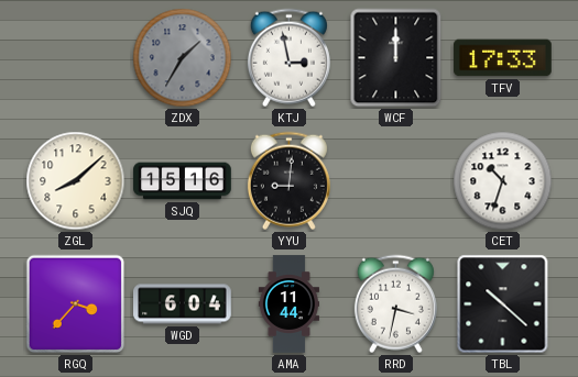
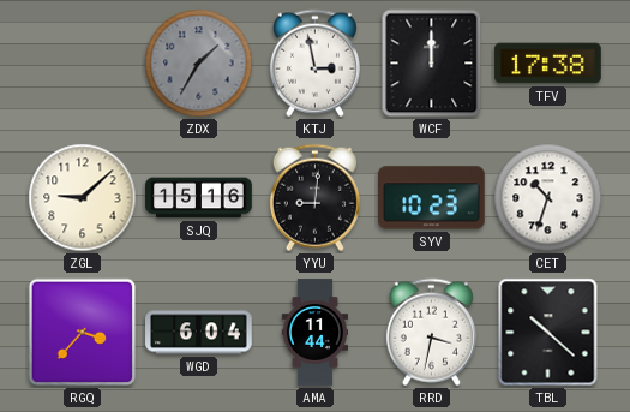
TFV: 17:33 -> 17:38
ZGL: 8:08 -> 9:08
SYV: none -> 10:23
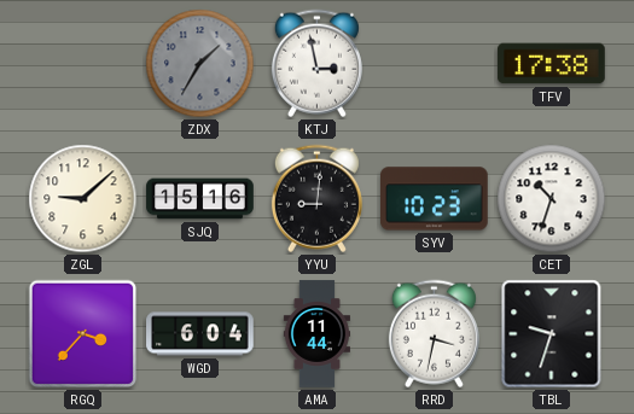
WCF: 12:00 -> none
TBL: 10:22 -> 9:33
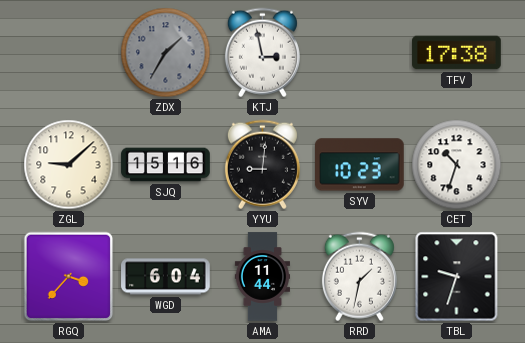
RRD: 3:32 -> 1:32
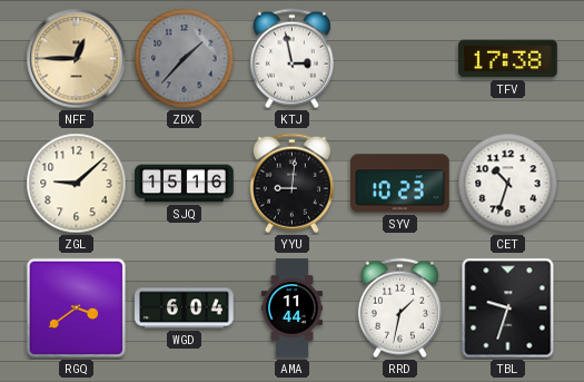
NFF: none -> 12:45
ZDX: 1:35 -> 1:37
RGQ: 3:37 -> 3:39
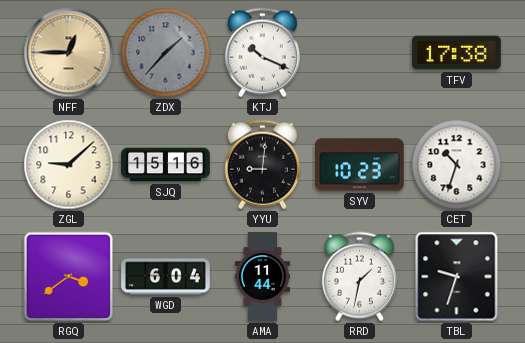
KTJ: 2:58 -> 10:19
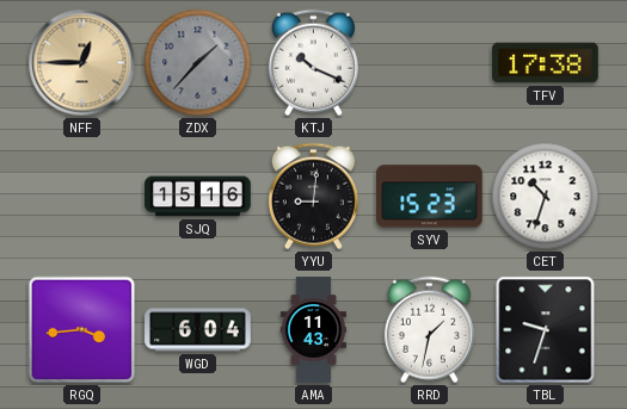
ZGL: 9:08 -> none
SYV: 10:23 -> 15:23
RGQ: 3:39 -> 3:44
AMA: 11:44 -> 11:43
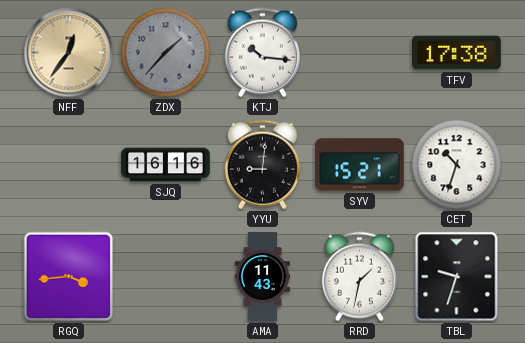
NFF: 12:45 -> 12:36
KTJ: 10:19 -> 10:16
SJQ: 15:16 -> 16:16
SYV: 15:23 -> 15:21
WGD: 6:04 -> none
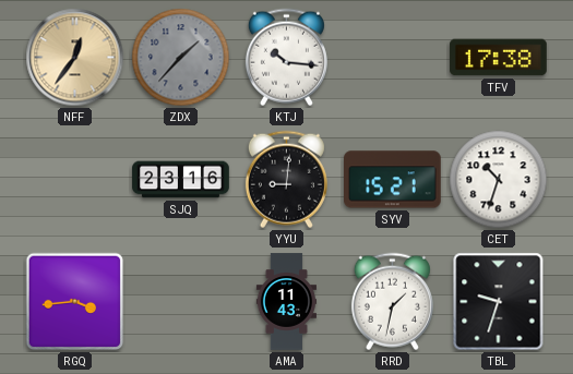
SJQ: 16:16 -> 23:16
